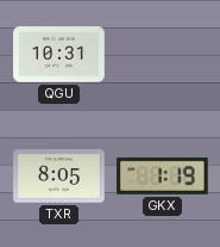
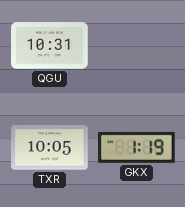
TXR: 8:05 -> 10:05
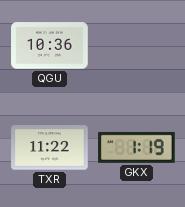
QGU: 10:31 -> 10:36
TXR: 10:05 -> 11:22
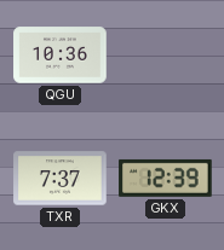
TXR: 11:22 -> 7:37
GKX: 1:19 -> 12:39
